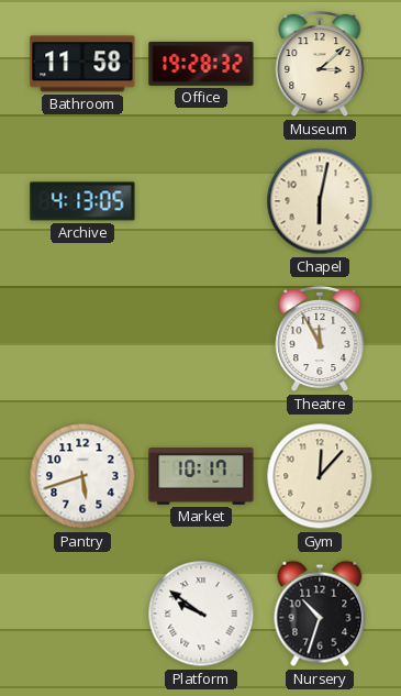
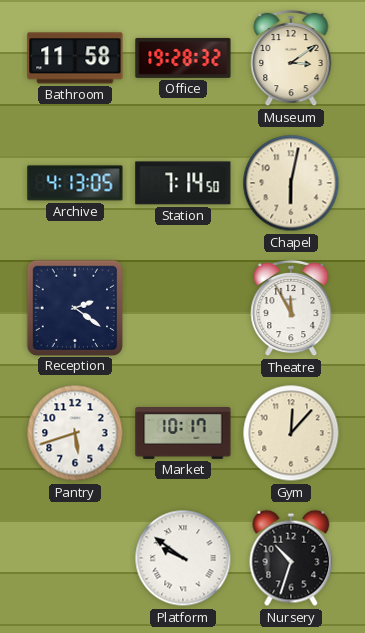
Museum: 3:08 -> 3:09
Station: none -> 7:14
Reception: none -> 2:21
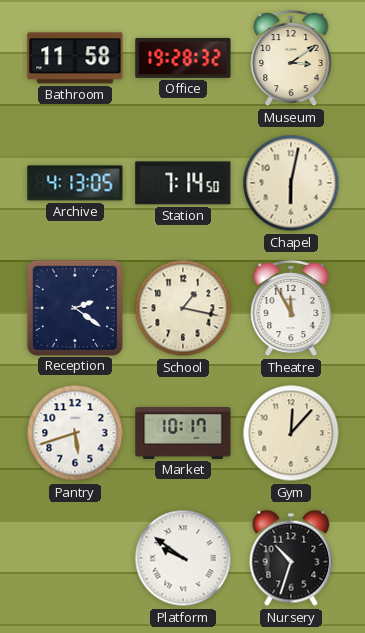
School: none -> 1:17
